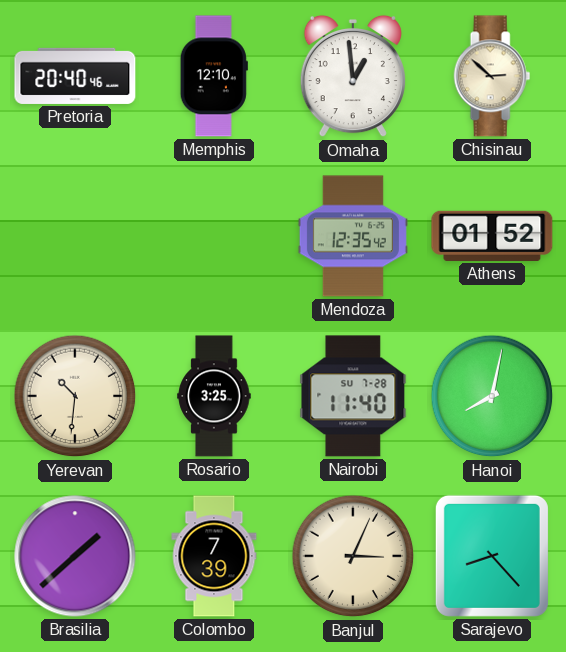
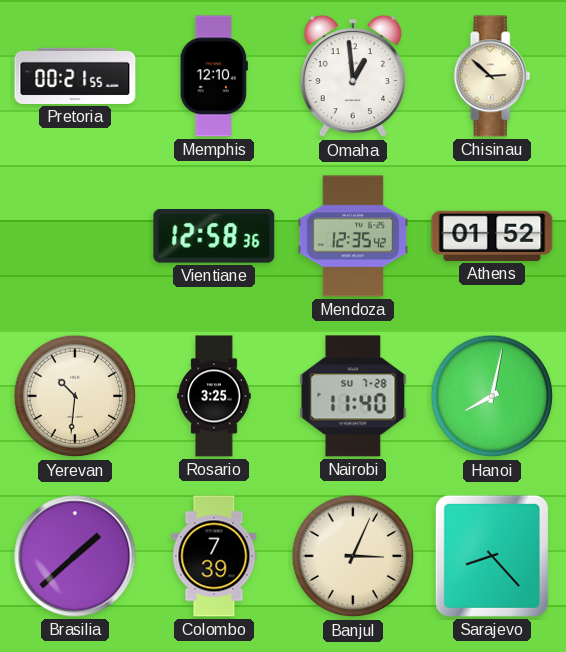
Pretoria: 20:40 -> 00:21
Vientiane: none -> 12:58
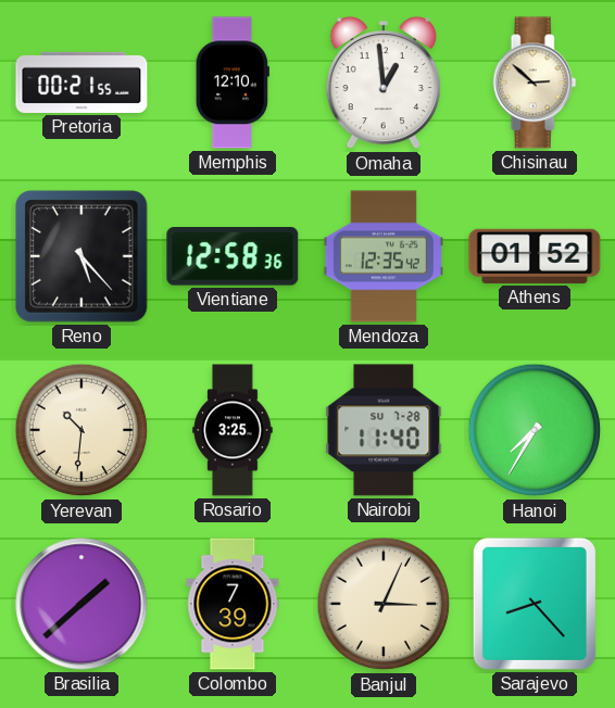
Reno: none -> 5:23
Hanoi: 8:02 -> 7:35
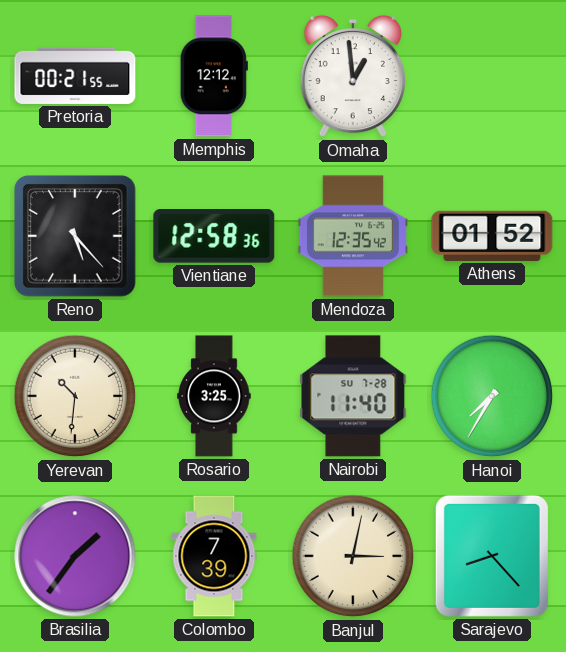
Memphis: 12:10 -> 12:12
Chisinau: 2:52 -> none
Brasilia: 1:38 -> 1:36
Banjul: 3:04 -> 3:02
